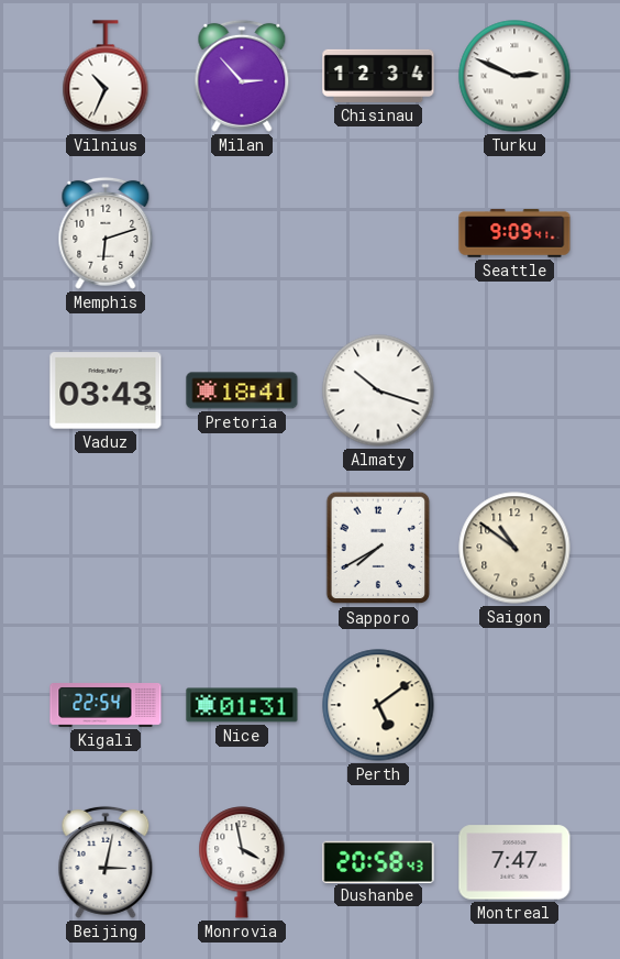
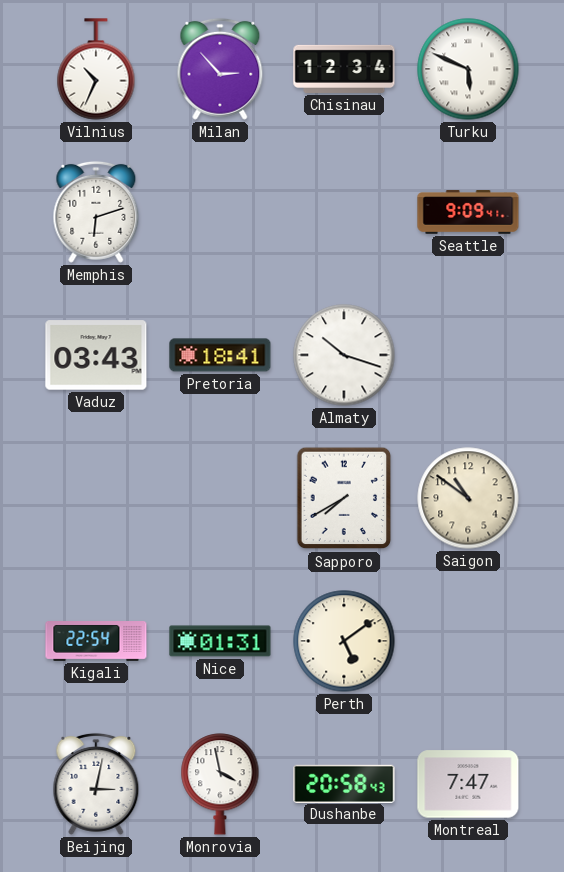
Turku: 2:49 -> 5:49
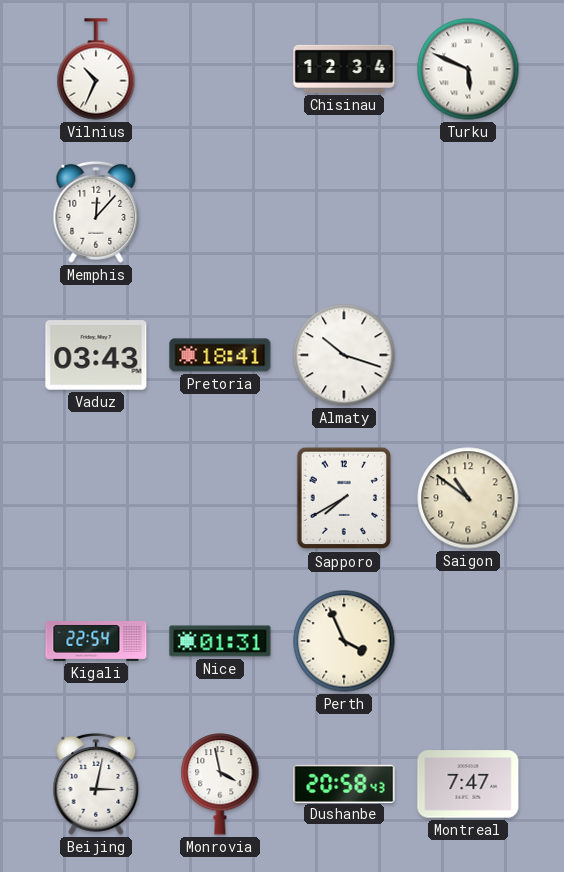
Milan: 2:53 -> none
Memphis: 6:12 -> 12:07
Seattle: 9:09 -> none
Perth: 5:09 -> 3:56
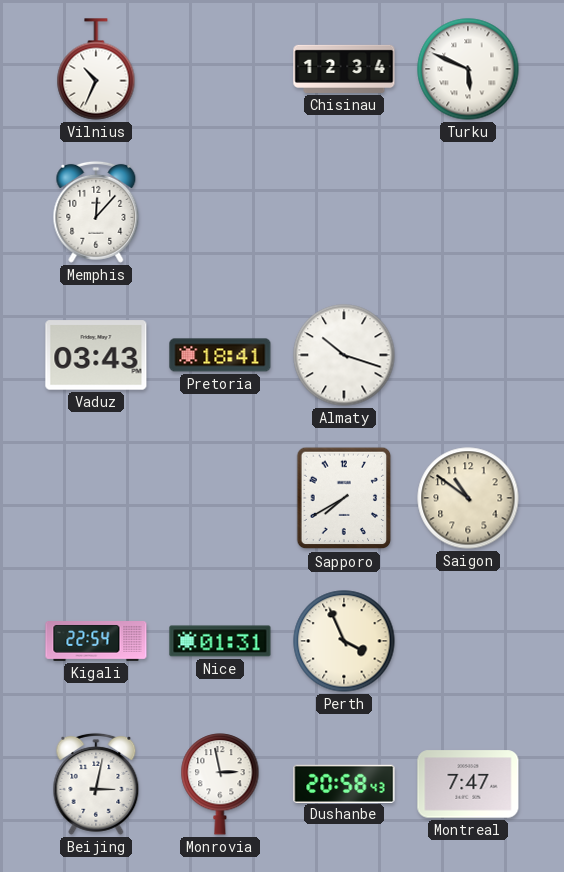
Monrovia: 3:58 -> 2:58
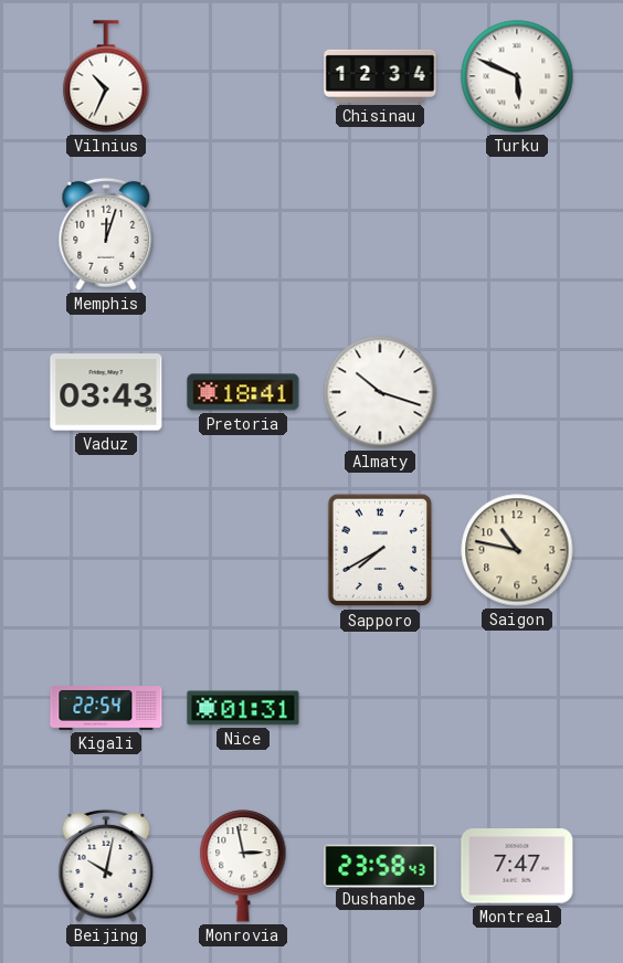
Memphis: 12:07 -> 12:03
Saigon: 10:51 -> 10:47
Perth: 3:56 -> none
Beijing: 3:02 -> 10:02
Dushanbe: 20:58 -> 23:58
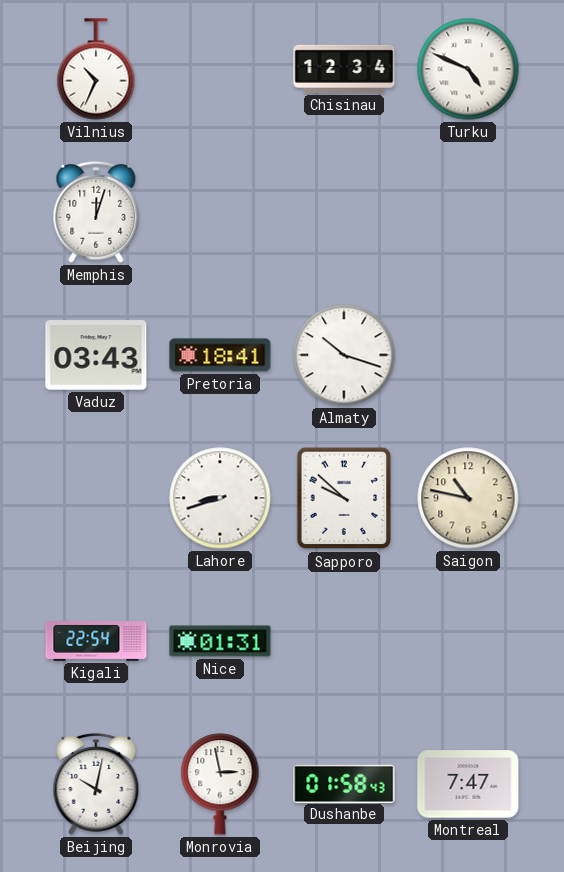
Turku: 5:49 -> 4:49
Lahore: none -> 8:42
Sapporo: 7:40 -> 9:52
Dushanbe: 23:58 -> 01:58
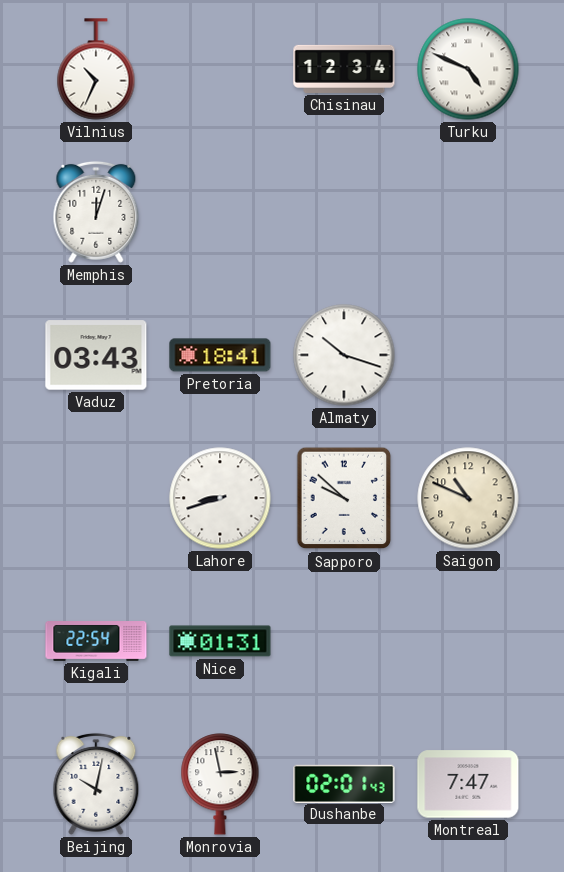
Saigon: 10:47 -> 10:49
Dushanbe: 01:58 -> 02:01
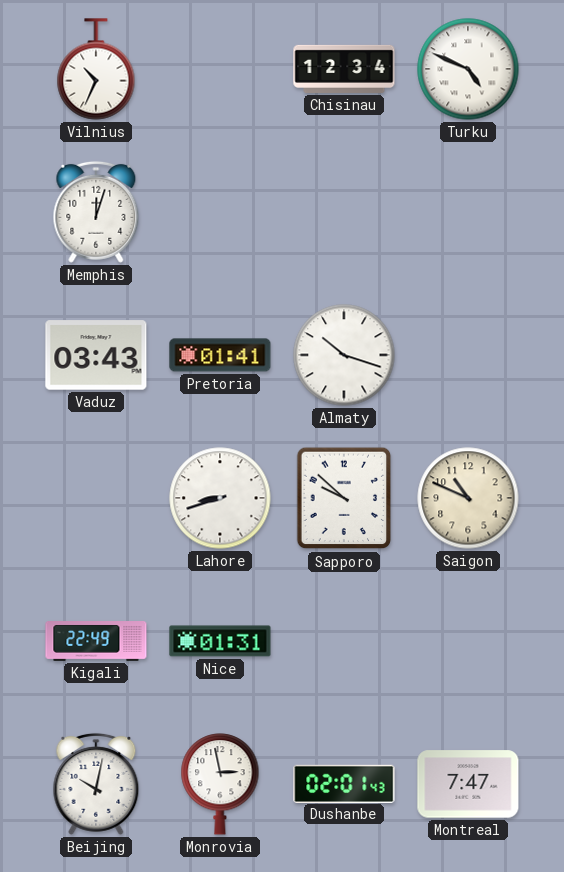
Pretoria: 18:41 -> 01:41
Kigali: 22:54 -> 22:49
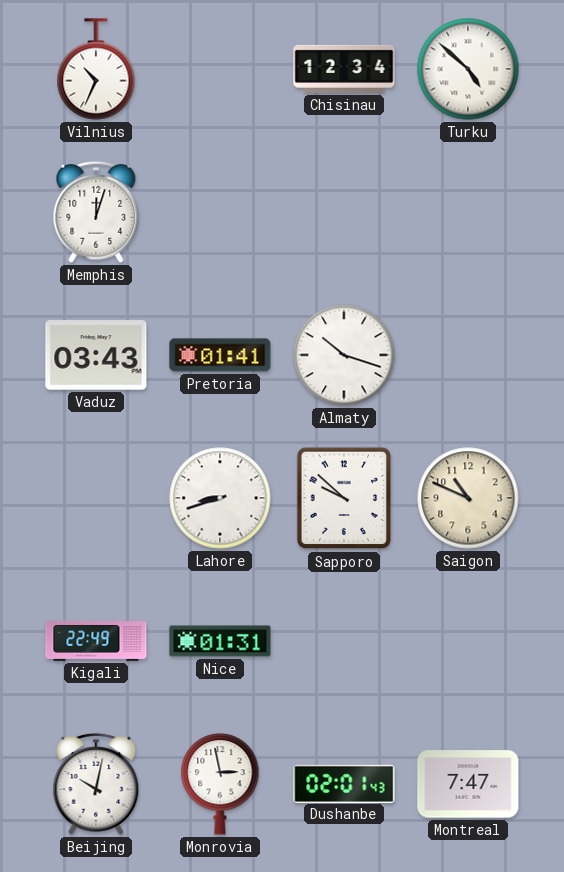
Turku: 4:49 -> 4:52
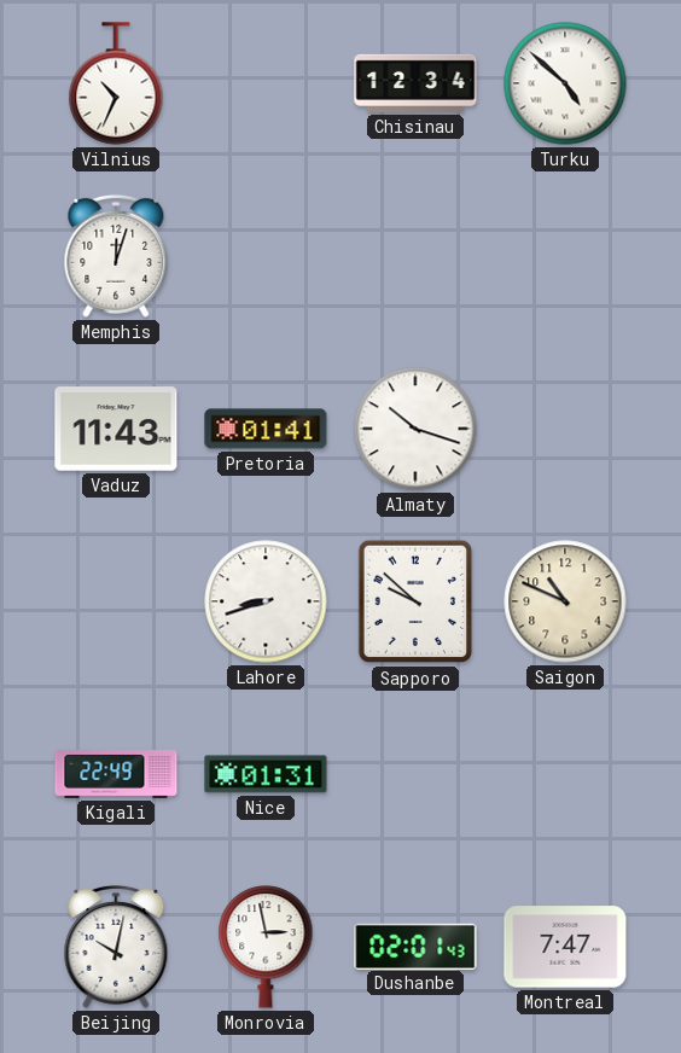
Vaduz: 03:43 -> 11:43
